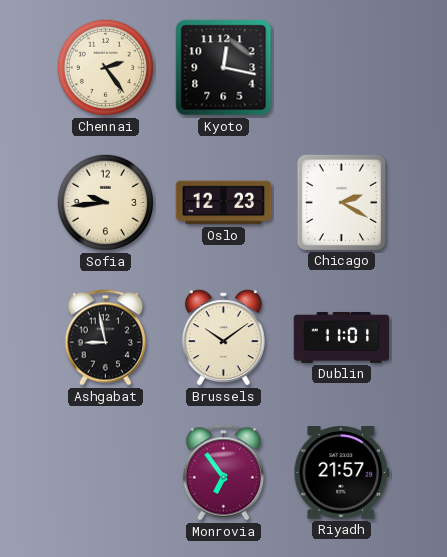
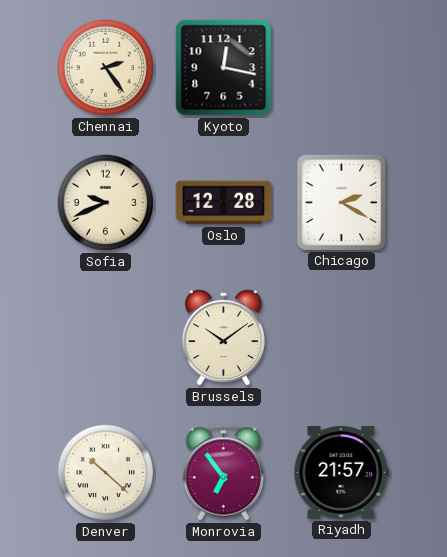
Sofia: 9:44 -> 9:41
Oslo: 12:23 -> 12:28
Ashgabat: 8:58 -> none
Dublin: 11:01 -> none
Denver: none -> 10:22
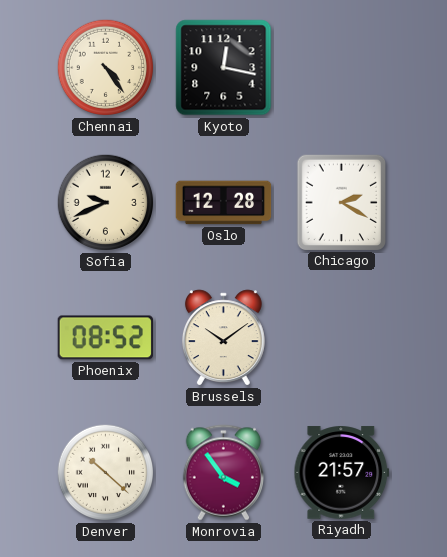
Chennai: 2:24 -> 4:24
Phoenix: none -> 08:52
Monrovia: 6:54 -> 3:54
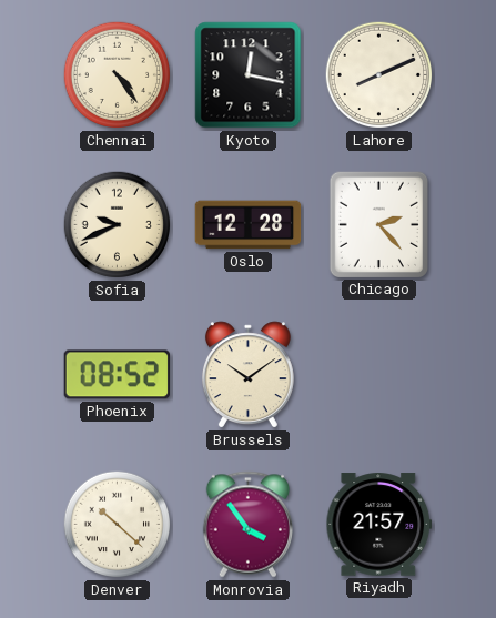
Lahore: none -> 8:11
Chicago: 2:20 -> 2:23
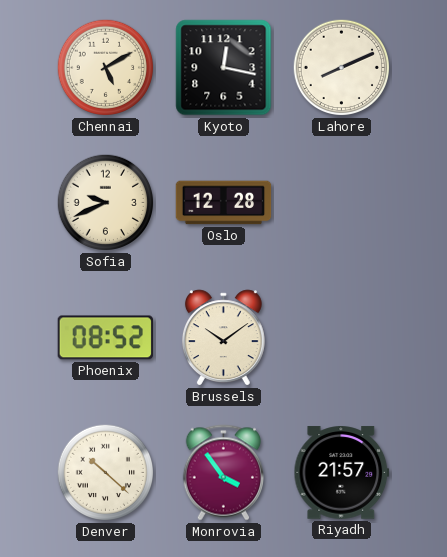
Chennai: 4:24 -> 5:10
Chicago: 2:23 -> none
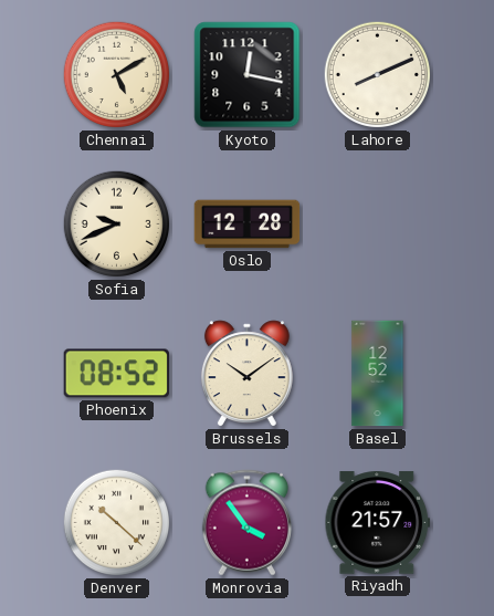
Basel: none -> 12:52
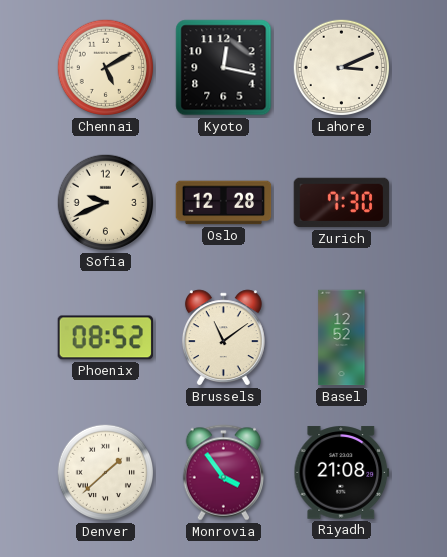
Lahore: 8:11 -> 3:11
Zurich: none -> 7:30
Brussels: 10:09 -> 11:09
Denver: 10:22 -> 1:38
Riyadh: 21:57 -> 21:08
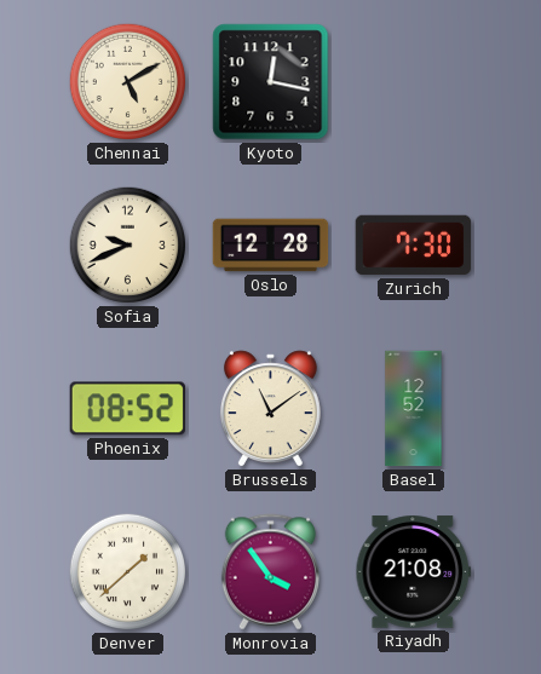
Lahore: 3:11 -> none
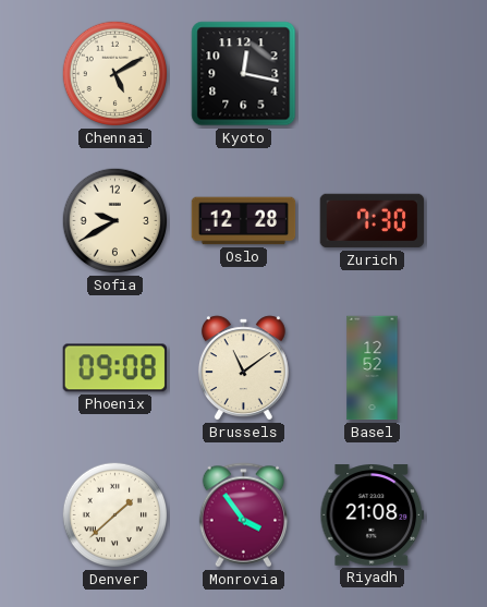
Sofia: 9:41 -> 9:40
Phoenix: 08:52 -> 09:08
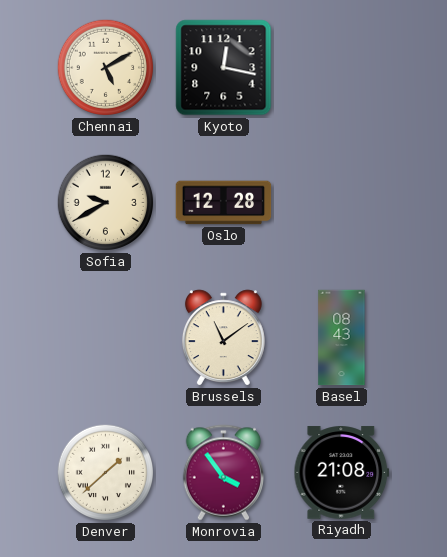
Zurich: 7:30 -> none
Phoenix: 09:08 -> none
Basel: 12:52 -> 08:43
